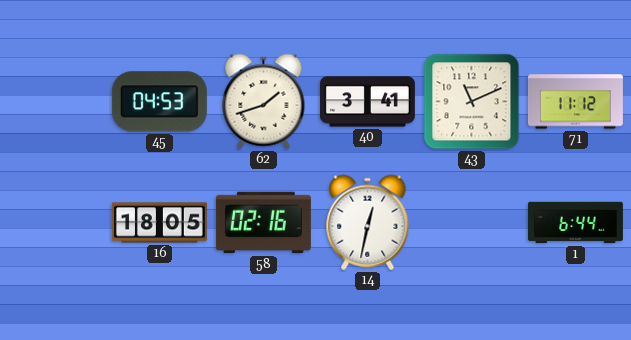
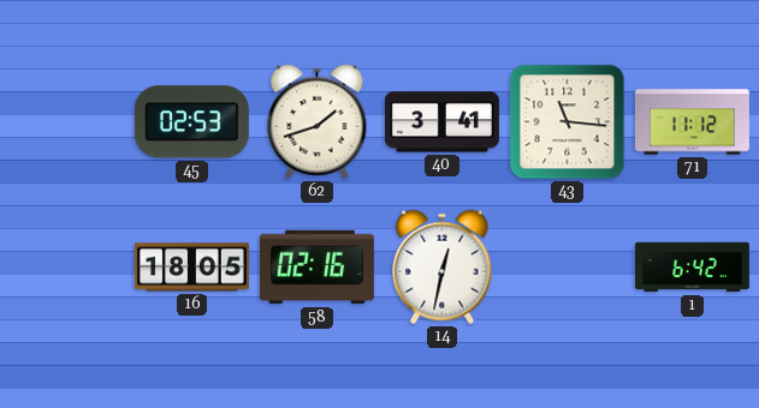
45: 04:53 -> 02:53
43: 11:11 -> 11:16
1: 6:44 -> 6:42
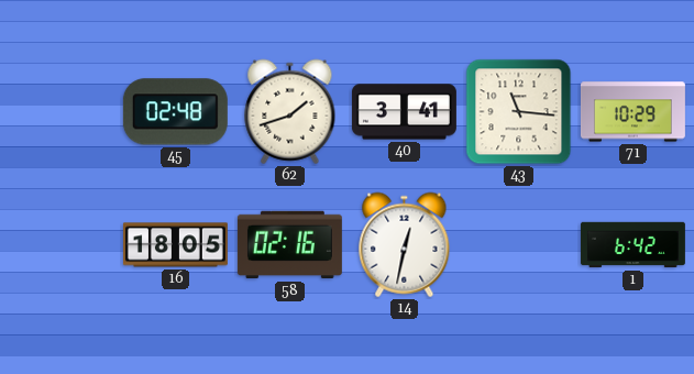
45: 02:53 -> 02:48
71: 11:12 -> 10:29
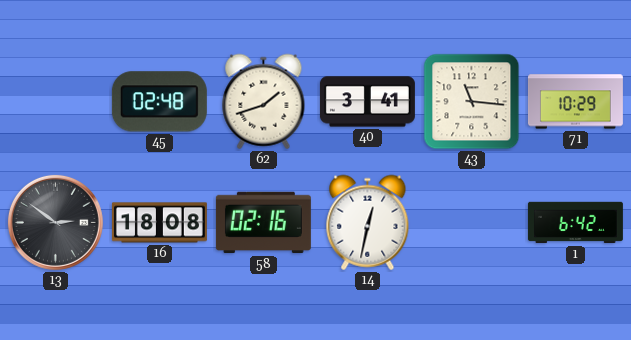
13: none -> 2:51
16: 18:05 -> 18:08
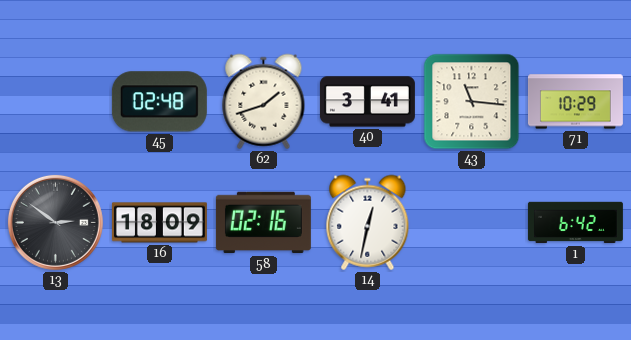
16: 18:08 -> 18:09
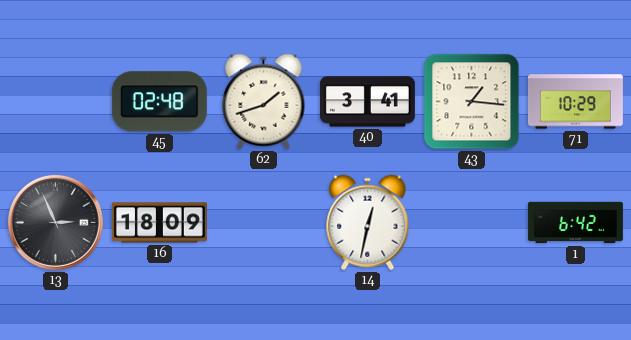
43: 11:16 -> 1:16
13: 2:51 -> 2:56
58: 02:16 -> none
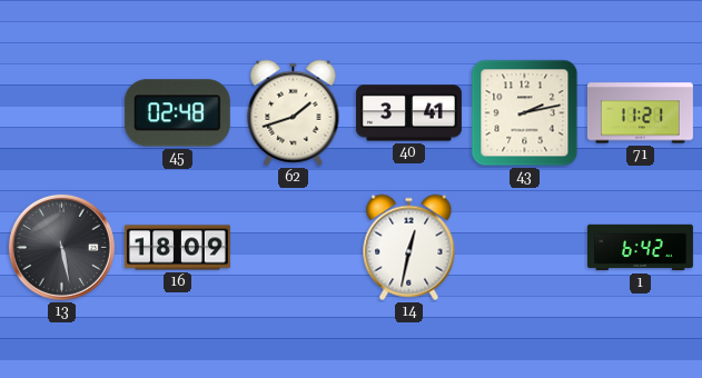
43: 1:16 -> 2:13
71: 10:29 -> 11:21
13: 2:56 -> 5:28
